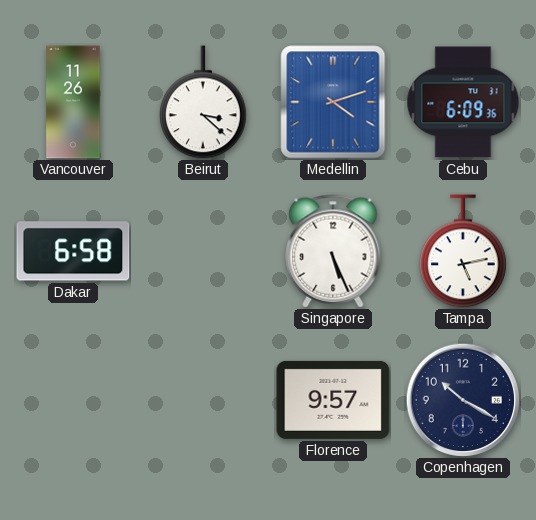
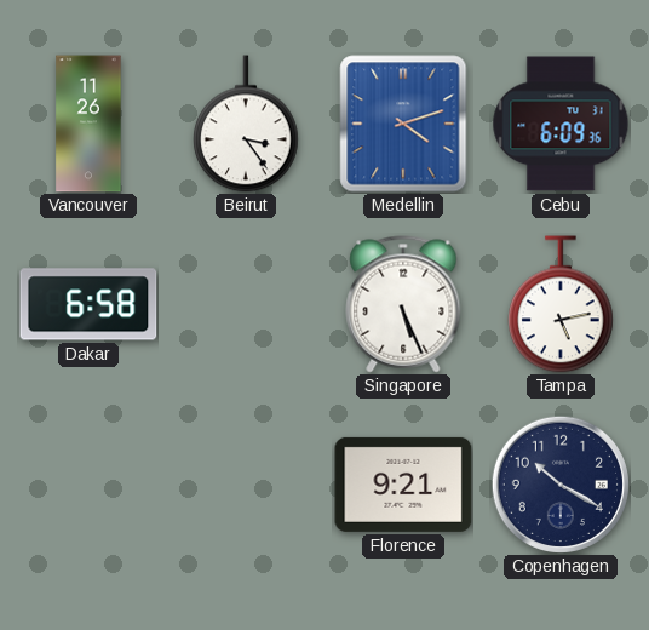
Beirut: 3:22 -> 3:24
Florence: 9:57 -> 9:21
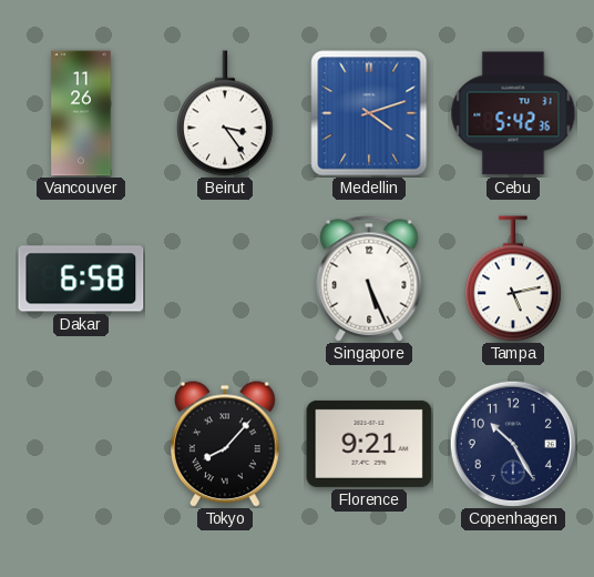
Cebu: 6:09 -> 5:42
Tokyo: none -> 8:07
Copenhagen: 10:20 -> 10:25
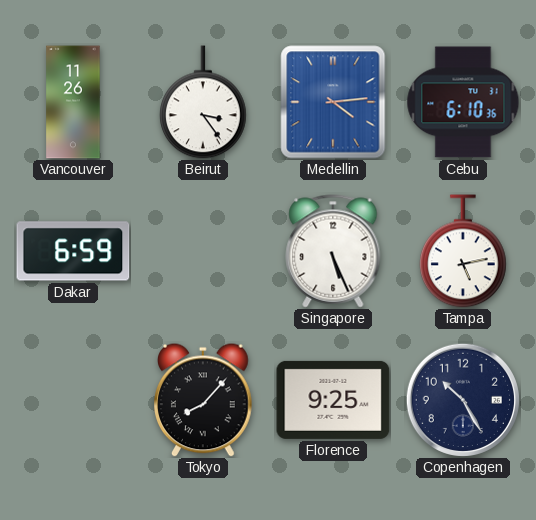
Medellin: 4:12 -> 4:14
Cebu: 5:42 -> 6:10
Dakar: 6:58 -> 6:59
Florence: 9:21 -> 9:25
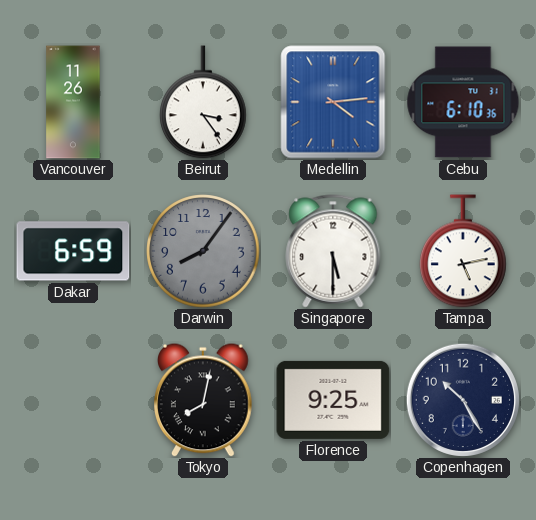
Darwin: none -> 8:06
Singapore: 5:26 -> 5:30
Tokyo: 8:07 -> 8:02
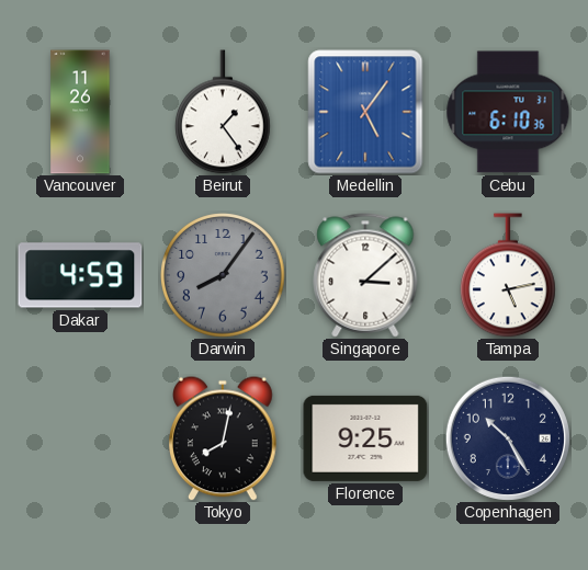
Beirut: 3:24 -> 1:24
Medellin: 4:14 -> 5:06
Dakar: 6:59 -> 4:59
Singapore: 5:30 -> 3:08
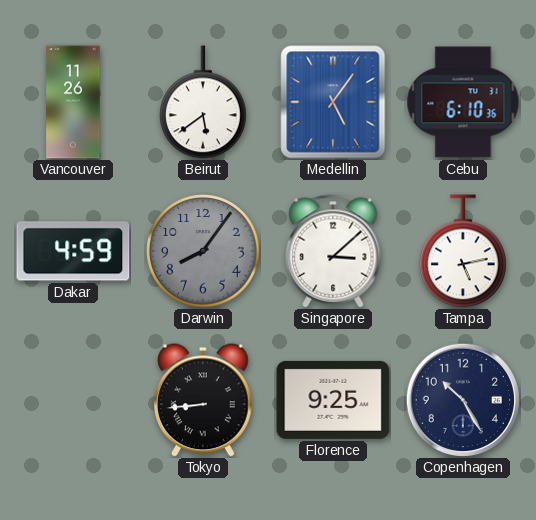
Beirut: 1:24 -> 5:39
Tokyo: 8:02 -> 8:44
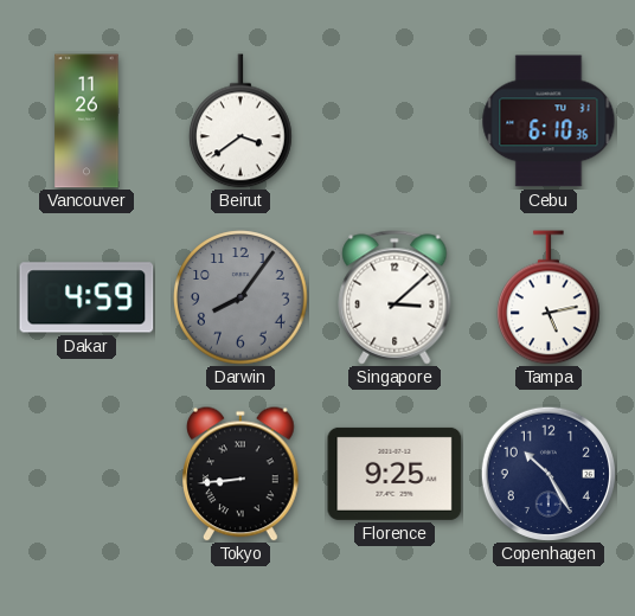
Beirut: 5:39 -> 3:39
Medellin: 5:06 -> none
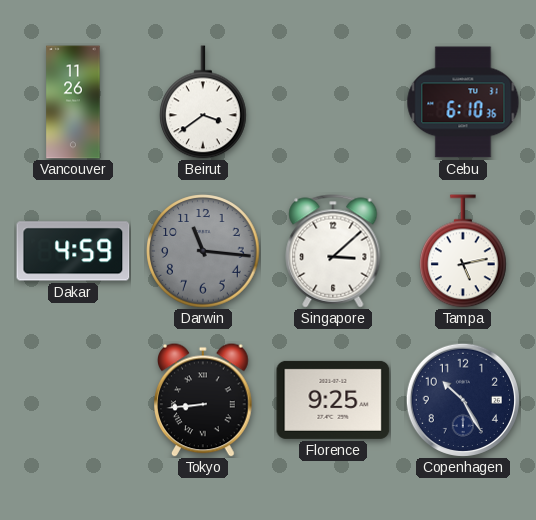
Darwin: 8:06 -> 11:16
